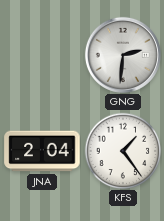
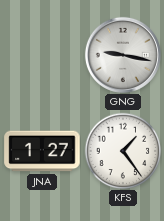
GNG: 2:31 -> 9:17
JNA: 2:04 -> 1:27
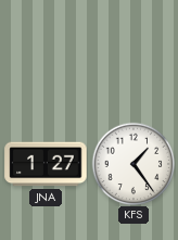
GNG: 9:17 -> none
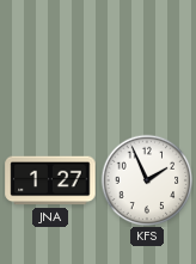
KFS: 1:24 -> 1:56
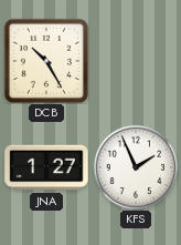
DCB: none -> 10:25
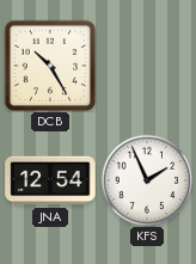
JNA: 1:27 -> 12:54
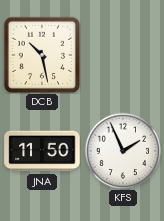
DCB: 10:25 -> 10:28
JNA: 12:54 -> 11:50
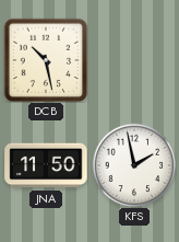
KFS: 1:56 -> 1:58
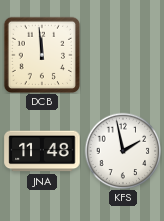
DCB: 10:28 -> 11:59
JNA: 11:50 -> 11:48
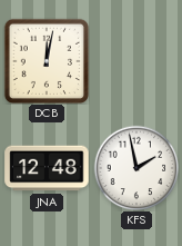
DCB: 11:59 -> 12:02
JNA: 11:48 -> 12:48
